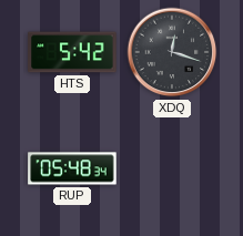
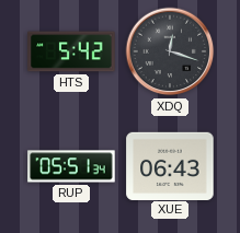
RUP: 05:48 -> 05:51
XUE: none -> 06:43
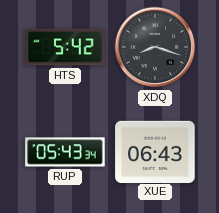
XDQ: 12:18 -> 8:18
RUP: 05:51 -> 05:43
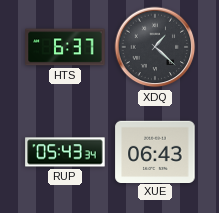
HTS: 5:42 -> 6:37
XDQ: 8:18 -> 1:22
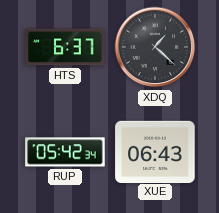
RUP: 05:43 -> 05:42
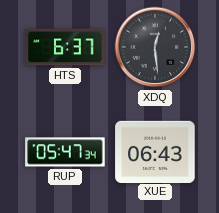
XDQ: 1:22 -> 12:29
RUP: 05:42 -> 05:47
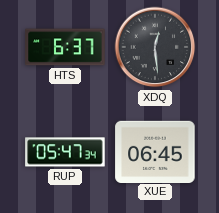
XUE: 06:43 -> 06:45
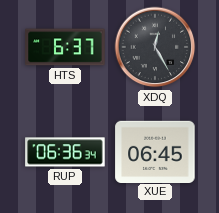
XDQ: 12:29 -> 12:25
RUP: 05:47 -> 06:36
